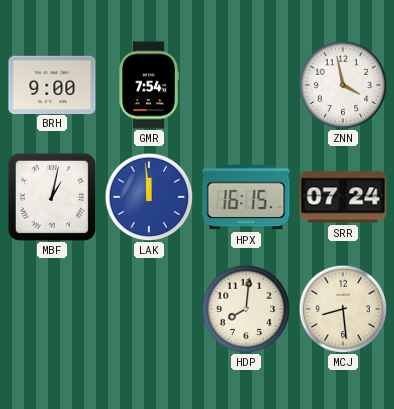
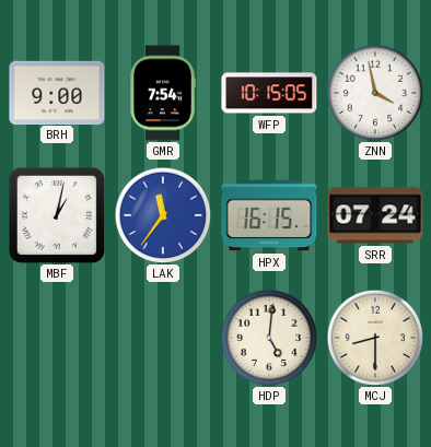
WFP: none -> 10:15
LAK: 11:59 -> 11:36
HDP: 8:01 -> 5:01
MCJ: 8:29 -> 8:30
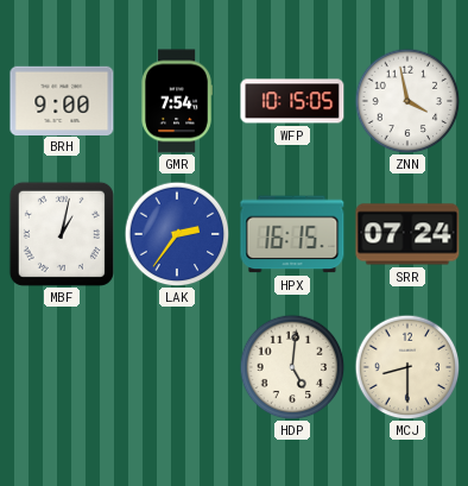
LAK: 11:36 -> 2:36
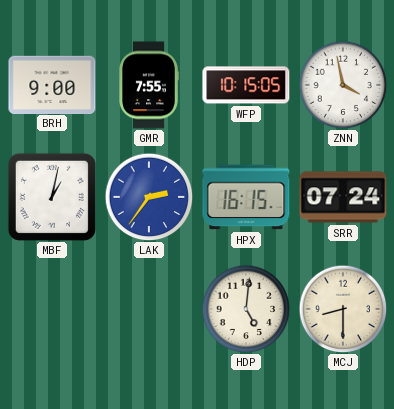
GMR: 7:54 -> 7:55
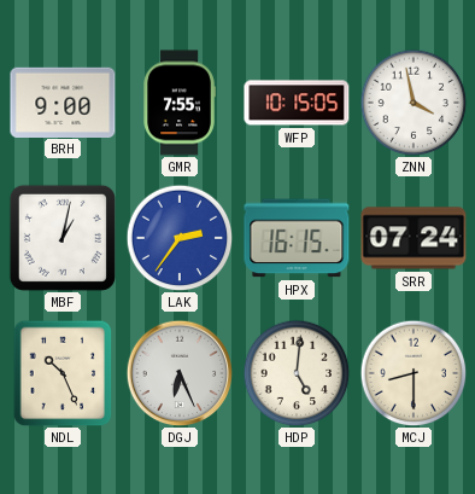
NDL: none -> 10:26
DGJ: none -> 6:26
